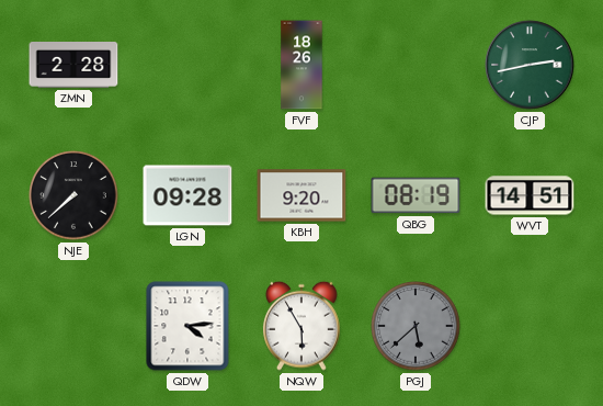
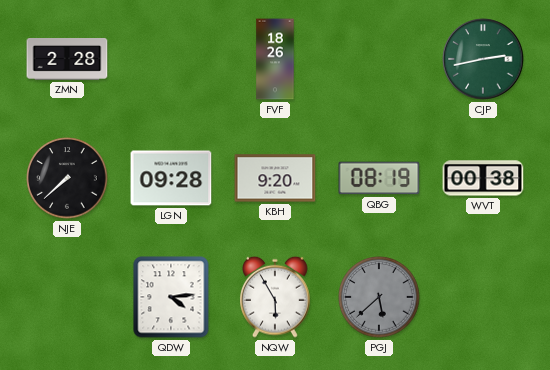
WVT: 14:51 -> 00:38
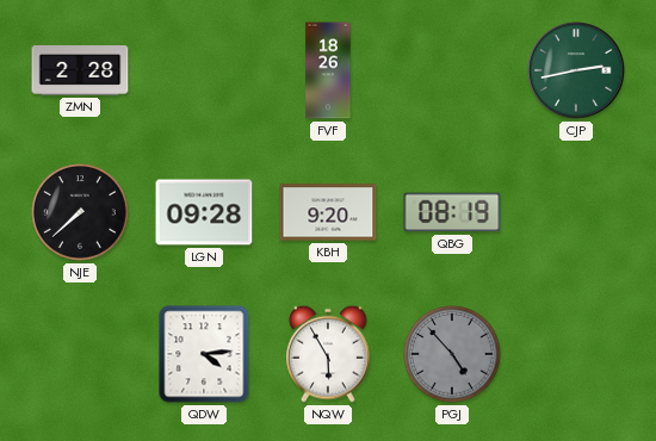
WVT: 00:38 -> none
PGJ: 5:38 -> 4:53
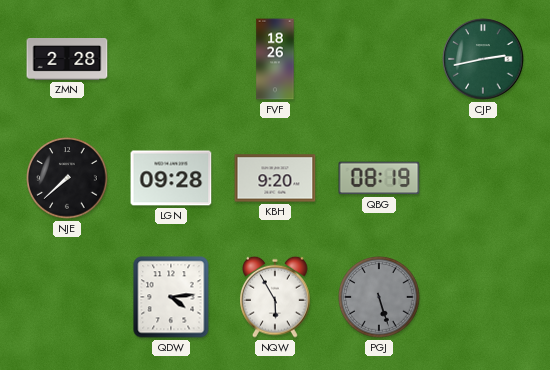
PGJ: 4:53 -> 5:27
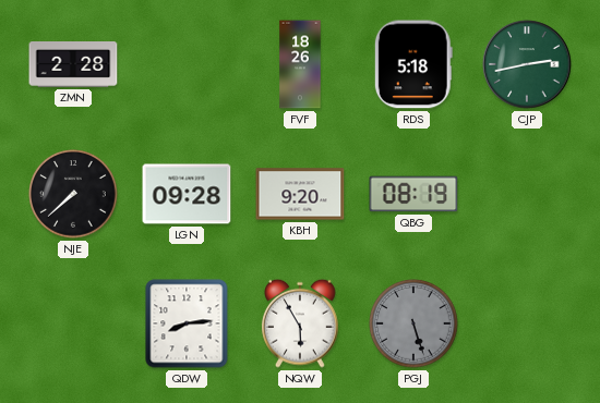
RDS: none -> 5:18
QDW: 4:14 -> 8:14
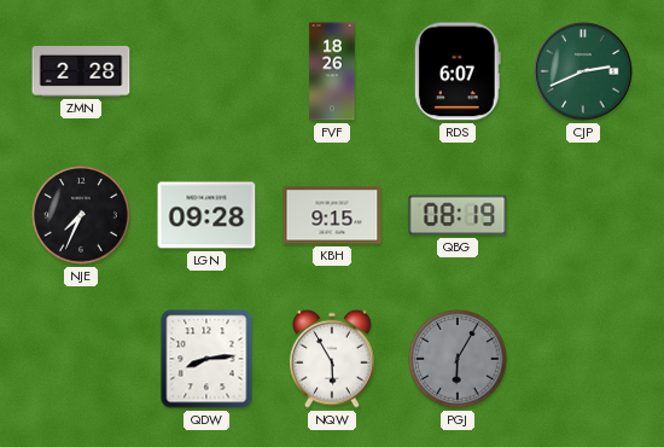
RDS: 5:18 -> 6:07
CJP: 2:43 -> 2:41
NJE: 7:38 -> 7:34
KBH: 9:20 -> 9:15
PGJ: 5:27 -> 6:05
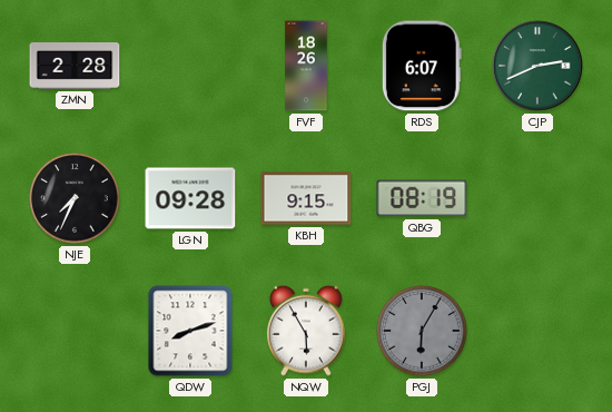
QDW: 8:14 -> 8:12
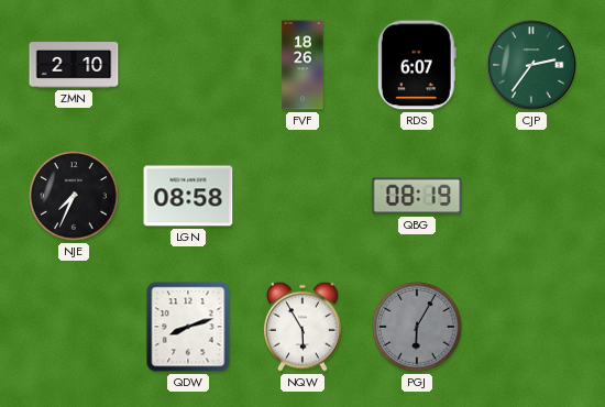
ZMN: 2:28 -> 2:10
CJP: 2:41 -> 2:36
LGN: 09:28 -> 08:58
KBH: 9:15 -> none
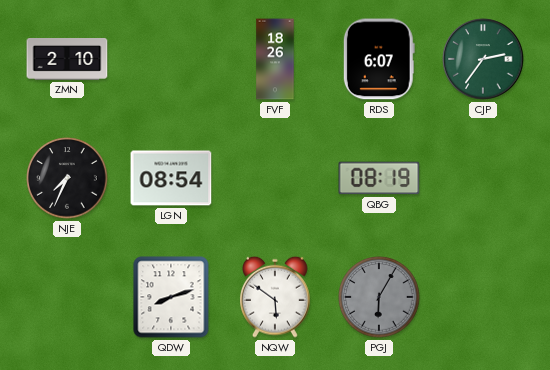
LGN: 08:58 -> 08:54
NQW: 5:55 -> 5:51
